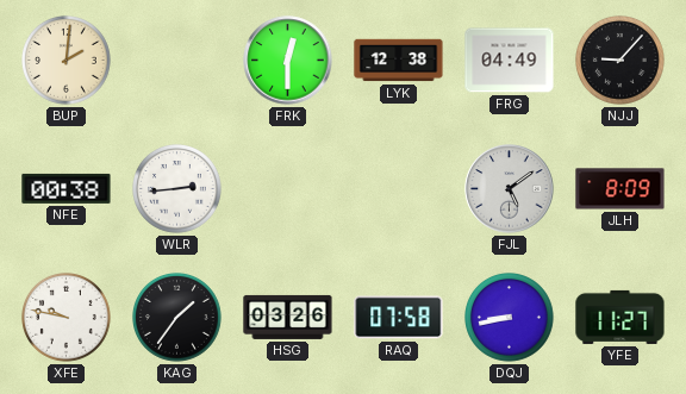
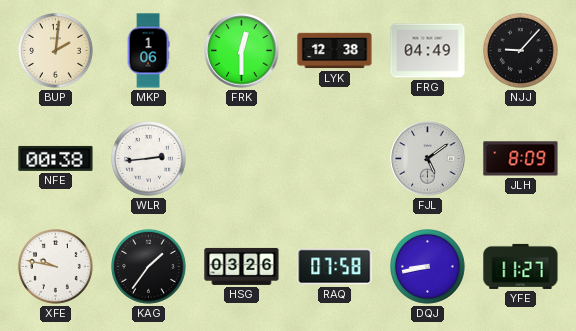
MKP: none -> 1:06
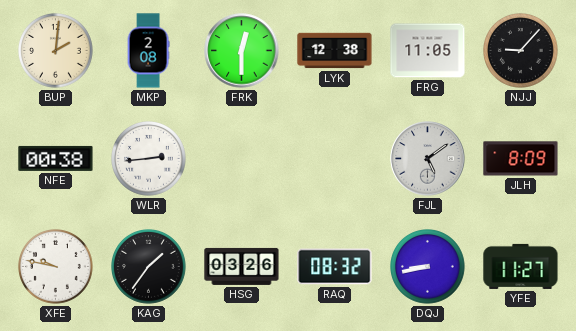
MKP: 1:06 -> 2:08
FRG: 04:49 -> 11:05
RAQ: 07:58 -> 08:32
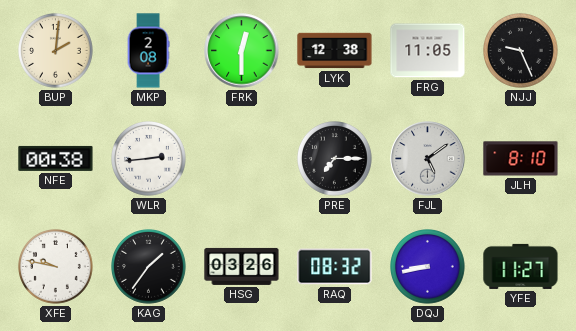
NJJ: 9:07 -> 9:26
PRE: none -> 7:15
JLH: 8:09 -> 8:10
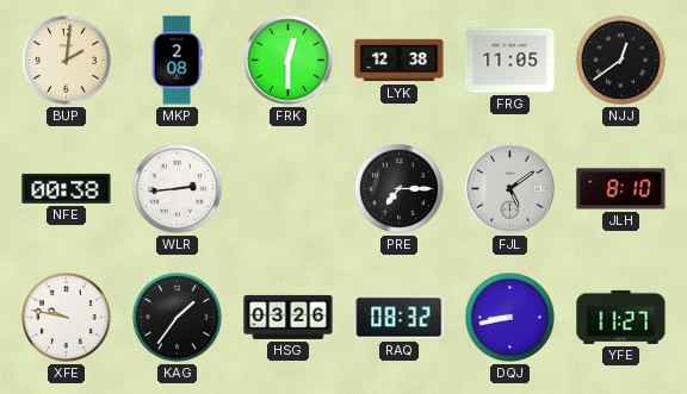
NJJ: 9:26 -> 12:39
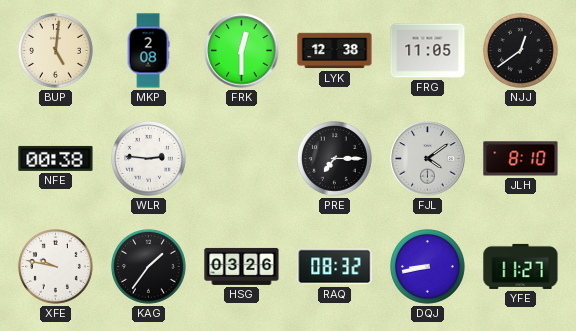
BUP: 2:01 -> 5:01
WLR: 2:44 -> 2:46
FJL: 5:09 -> 4:09
